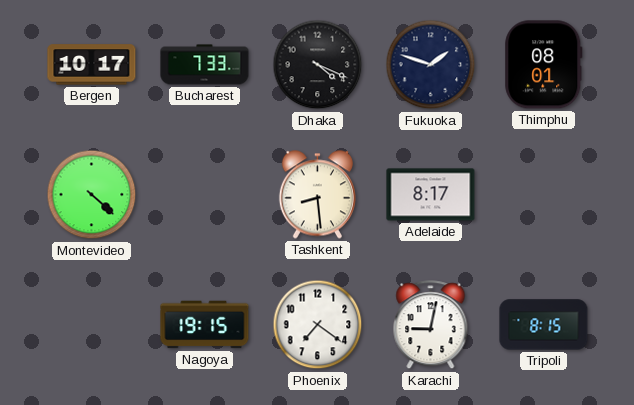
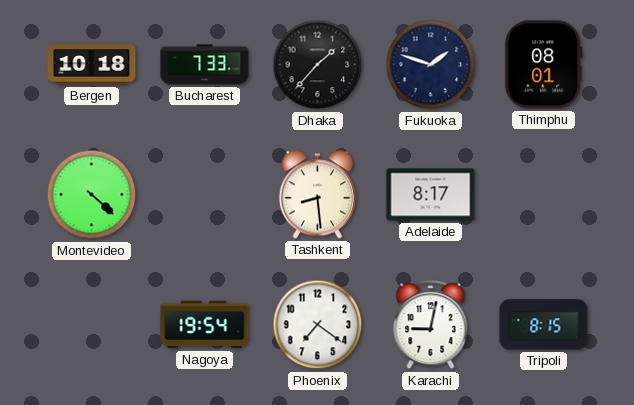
Bergen: 10:17 -> 10:18
Dhaka: 4:19 -> 1:37
Nagoya: 19:15 -> 19:54
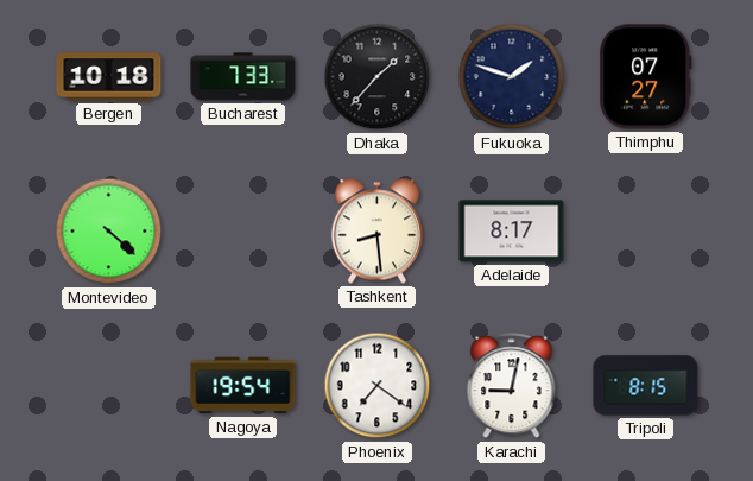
Thimphu: 08:01 -> 07:27
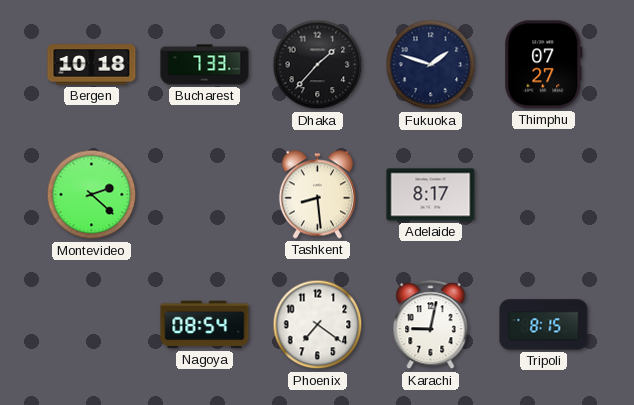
Montevideo: 4:22 -> 2:22
Nagoya: 19:54 -> 08:54
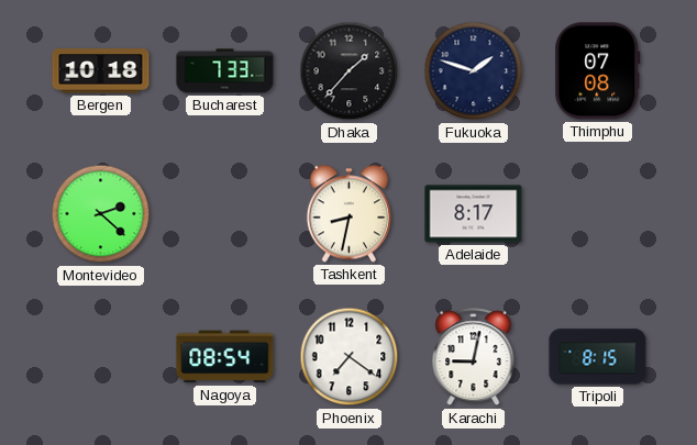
Thimphu: 07:27 -> 07:08
Tashkent: 8:29 -> 8:32
